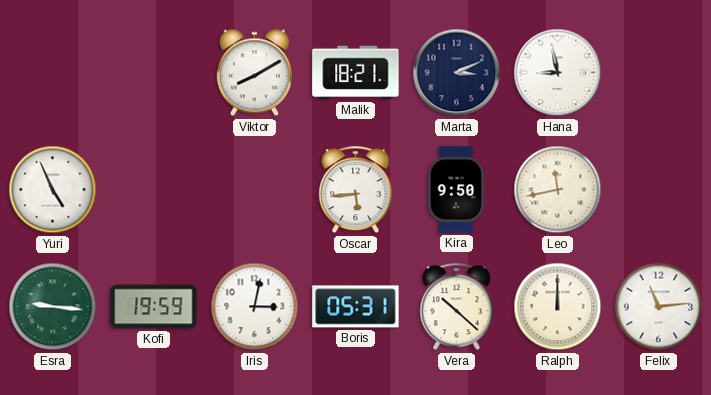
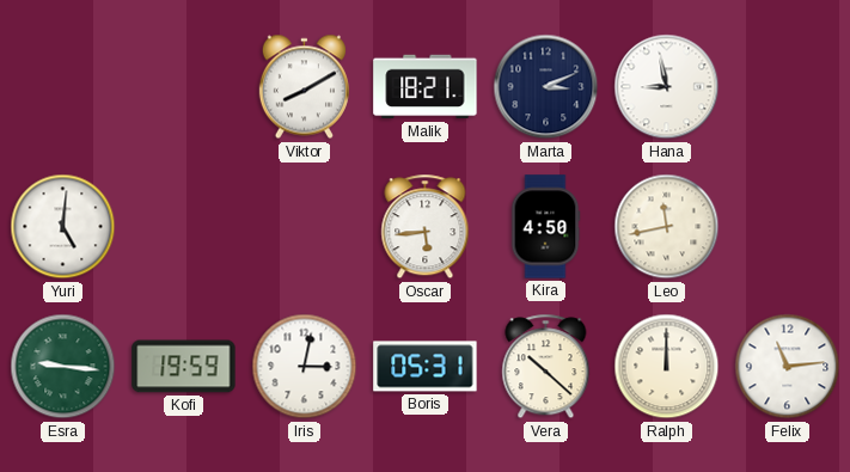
Yuri: 4:56 -> 5:01
Kira: 9:50 -> 4:50
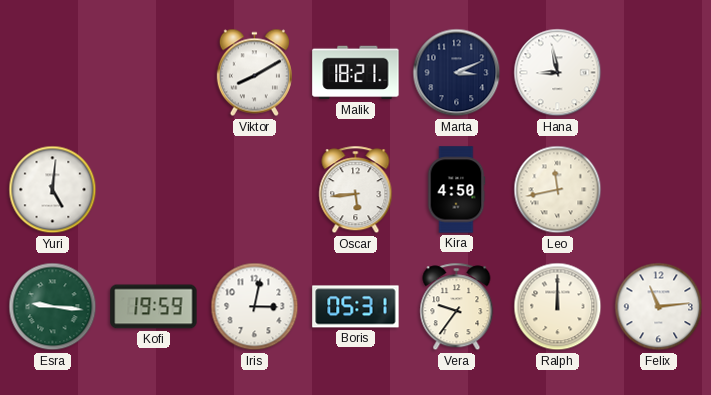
Vera: 10:22 -> 9:36
